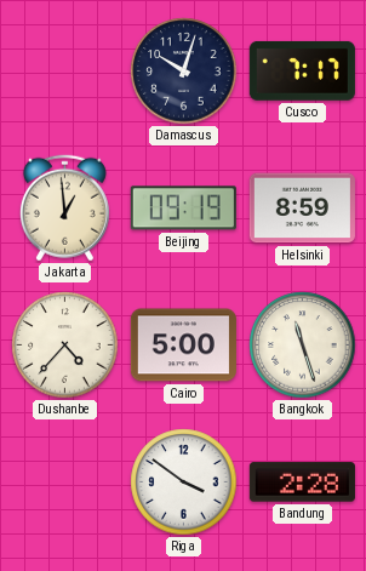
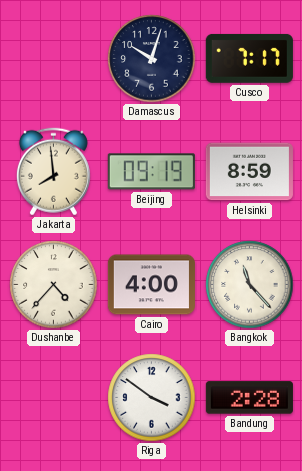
Jakarta: 12:59 -> 7:59
Cairo: 5:00 -> 4:00
Bangkok: 11:27 -> 11:23
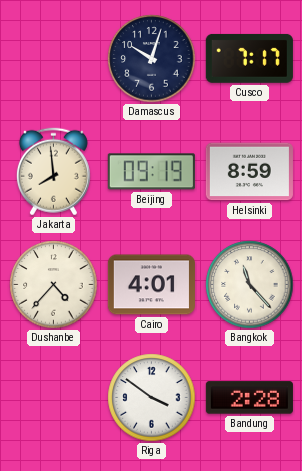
Cairo: 4:00 -> 4:01
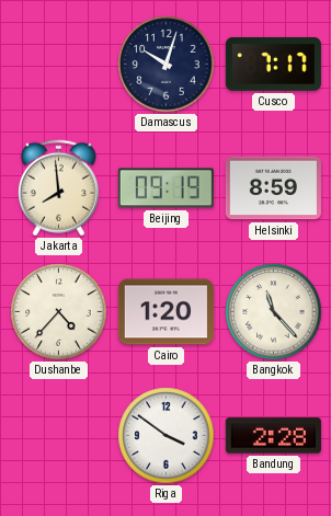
Cairo: 4:01 -> 1:20
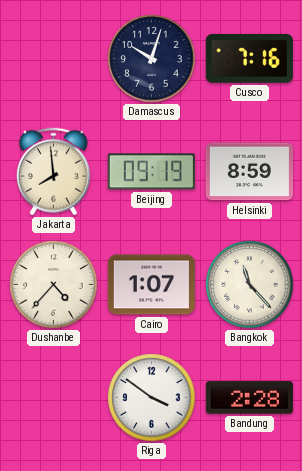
Cusco: 7:17 -> 7:16
Cairo: 1:20 -> 1:07
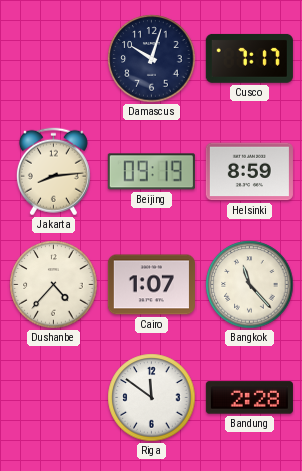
Cusco: 7:16 -> 7:17
Jakarta: 7:59 -> 8:14
Riga: 3:51 -> 11:51
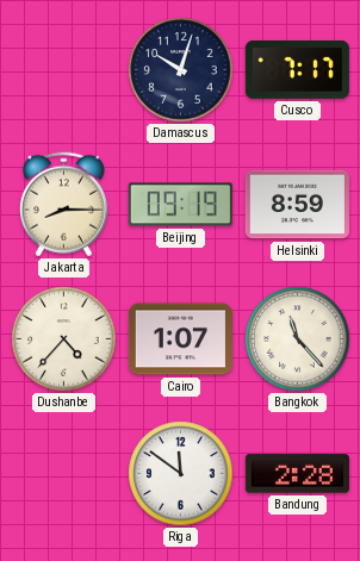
Jakarta: 8:14 -> 8:15
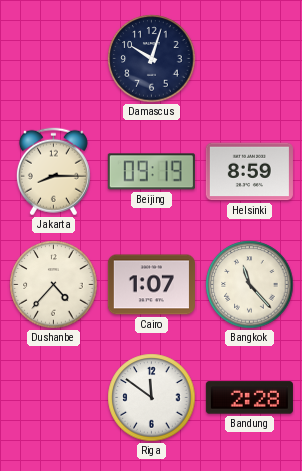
Cusco: 7:17 -> none
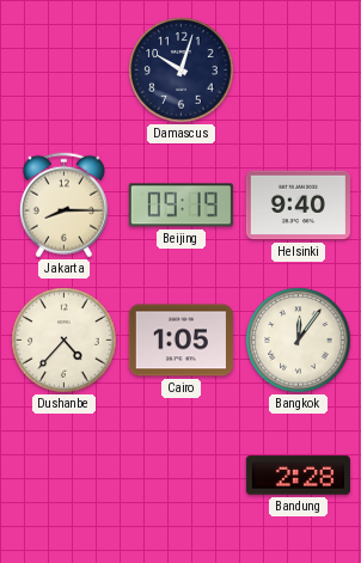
Helsinki: 8:59 -> 9:40
Cairo: 1:07 -> 1:05
Bangkok: 11:23 -> 12:06
Riga: 11:51 -> none
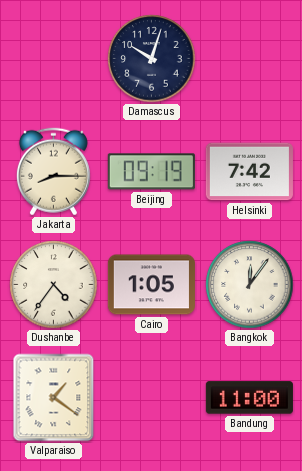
Helsinki: 9:40 -> 7:42
Dushanbe: 4:37 -> 4:36
Valparaiso: none -> 1:21
Bandung: 2:28 -> 11:00
